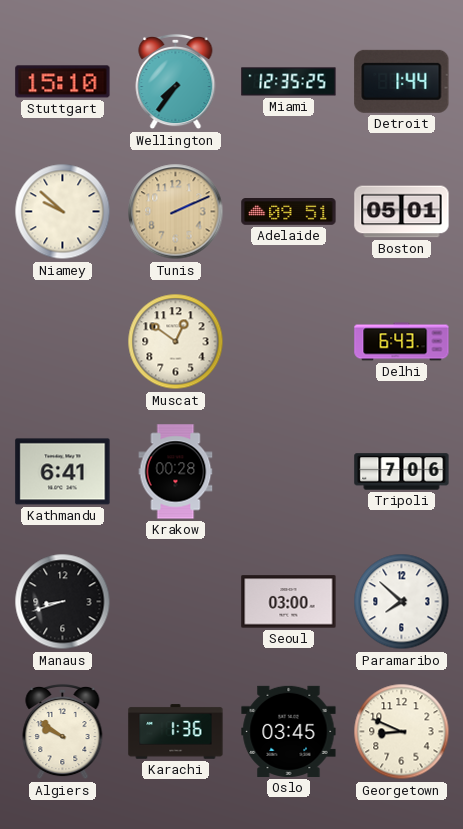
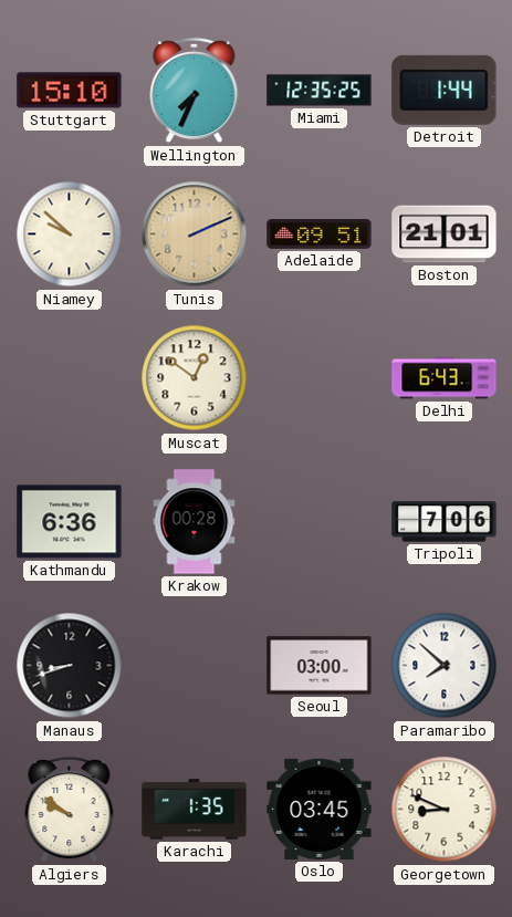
Wellington: 7:36 -> 7:34
Boston: 05:01 -> 21:01
Kathmandu: 6:41 -> 6:36
Karachi: 1:36 -> 1:35
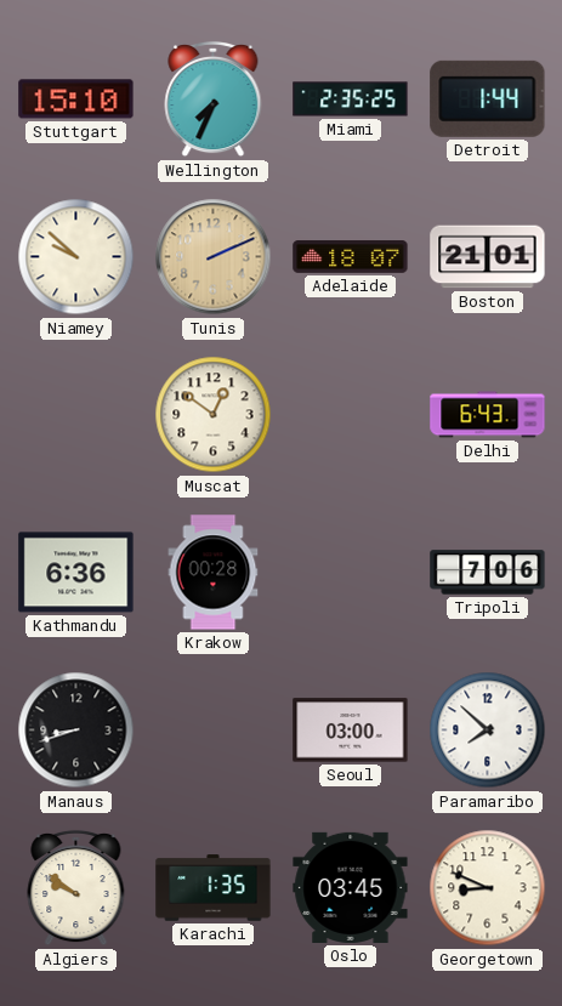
Miami: 12:35 -> 2:35
Adelaide: 09:51 -> 18:07
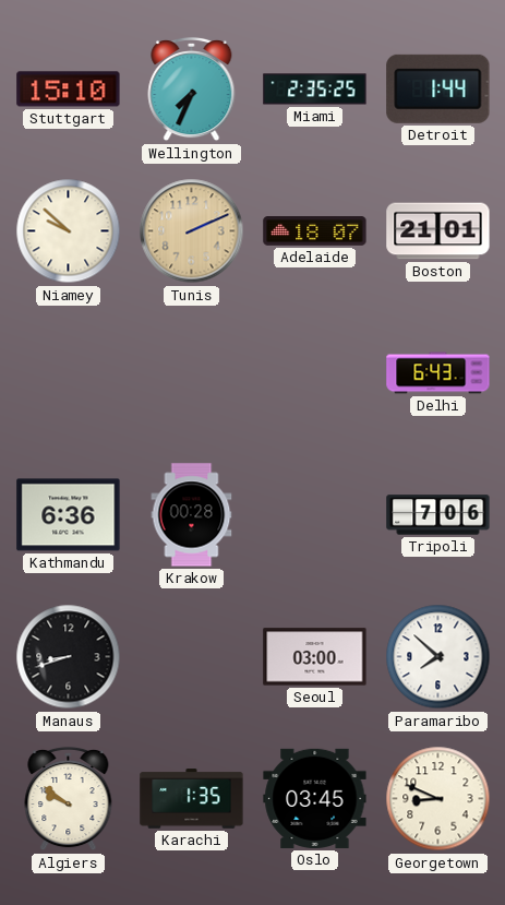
Muscat: 12:51 -> none
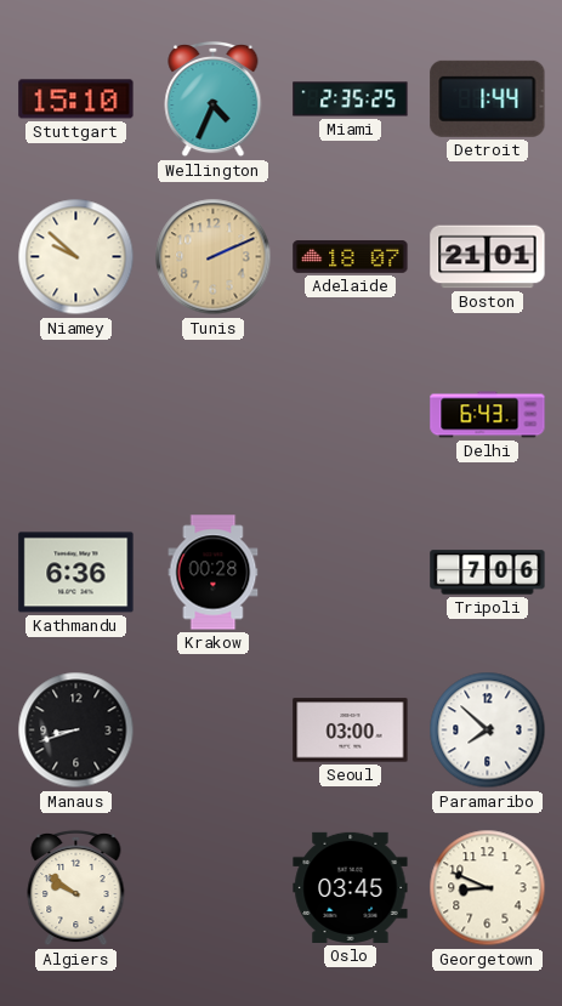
Wellington: 7:34 -> 4:34
Karachi: 1:35 -> none
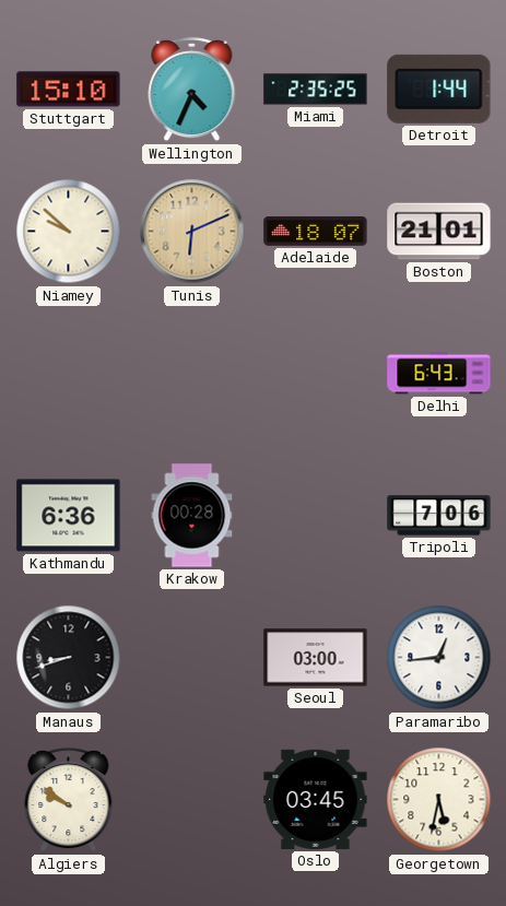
Tunis: 2:11 -> 6:11
Paramaribo: 7:52 -> 12:44
Georgetown: 8:49 -> 5:32
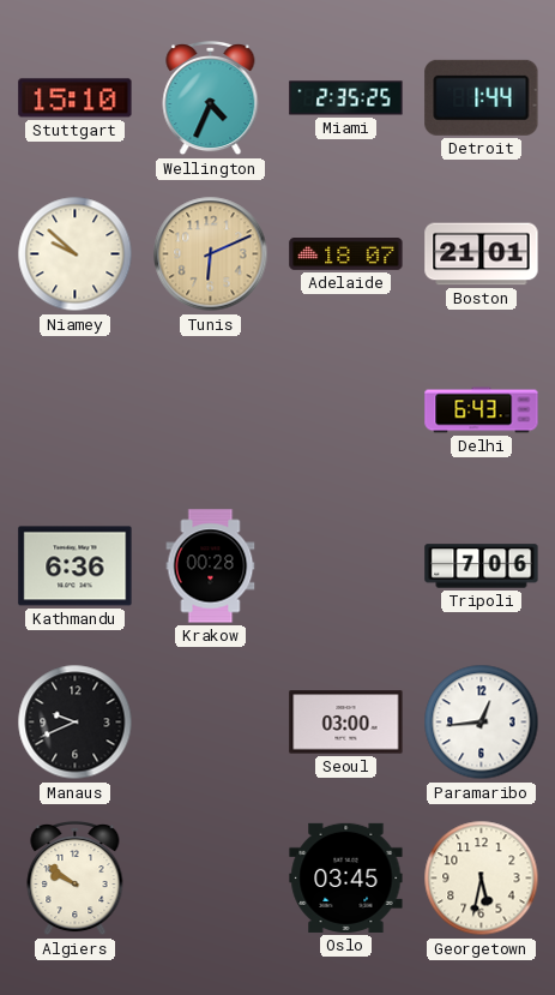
Manaus: 8:42 -> 9:41
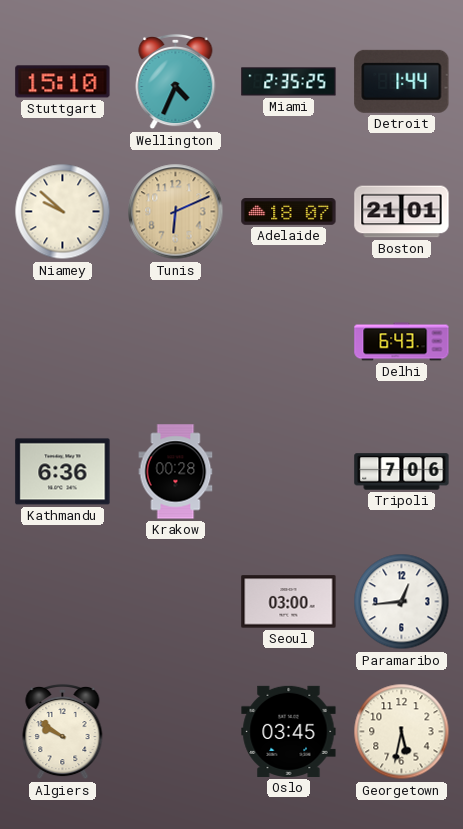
Manaus: 9:41 -> none
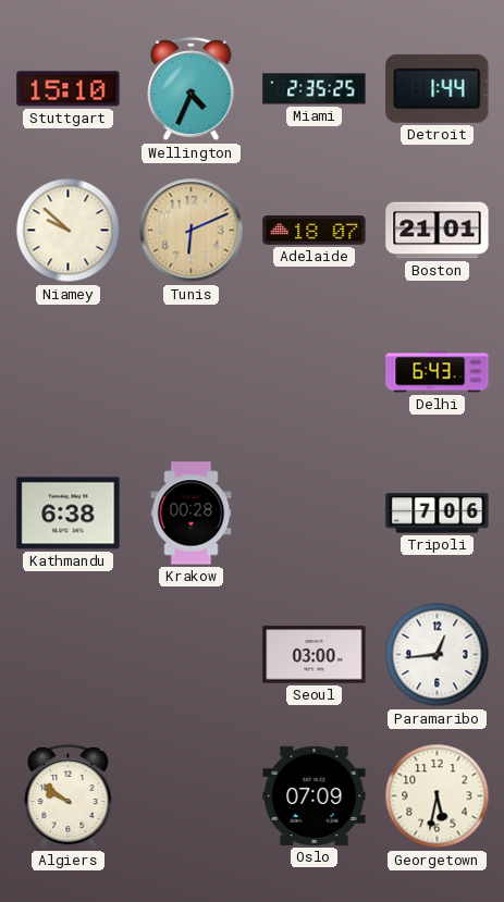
Kathmandu: 6:36 -> 6:38
Oslo: 03:45 -> 07:09
